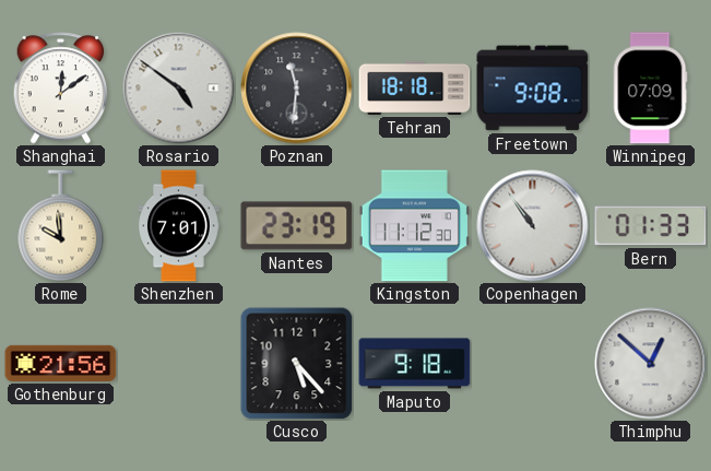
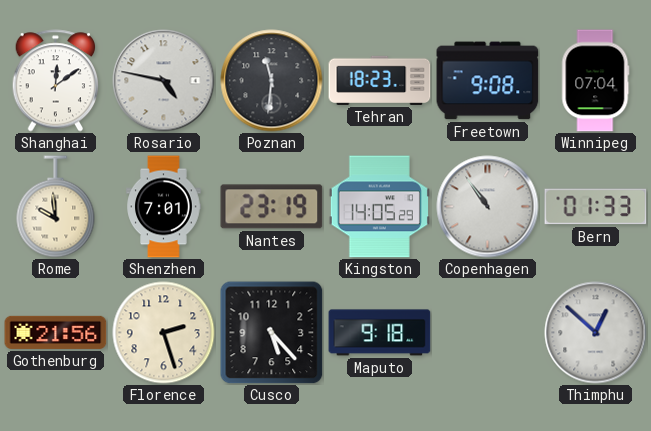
Rosario: 4:51 -> 4:47
Tehran: 18:18 -> 18:23
Winnipeg: 07:09 -> 07:04
Kingston: 11:12 -> 14:05
Florence: none -> 2:27
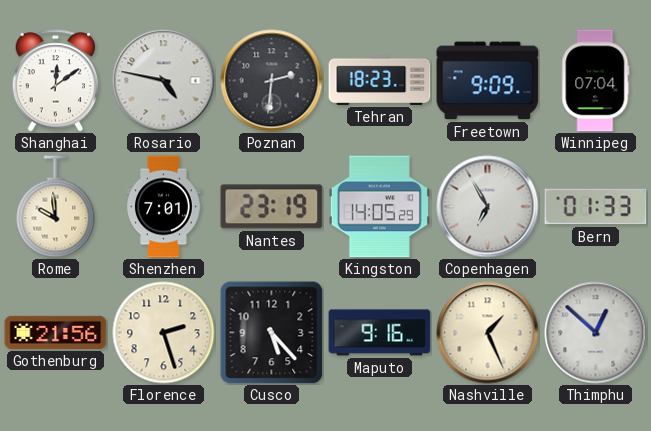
Poznan: 11:31 -> 2:31
Freetown: 9:08 -> 9:09
Copenhagen: 10:54 -> 6:55
Maputo: 9:18 -> 9:16
Nashville: none -> 1:26
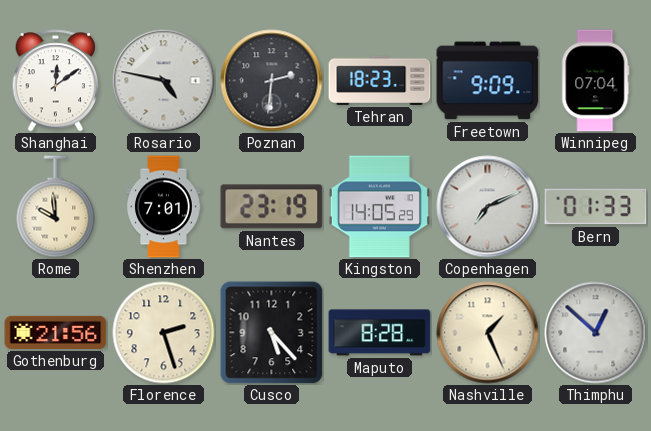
Copenhagen: 6:55 -> 7:11
Maputo: 9:16 -> 8:28
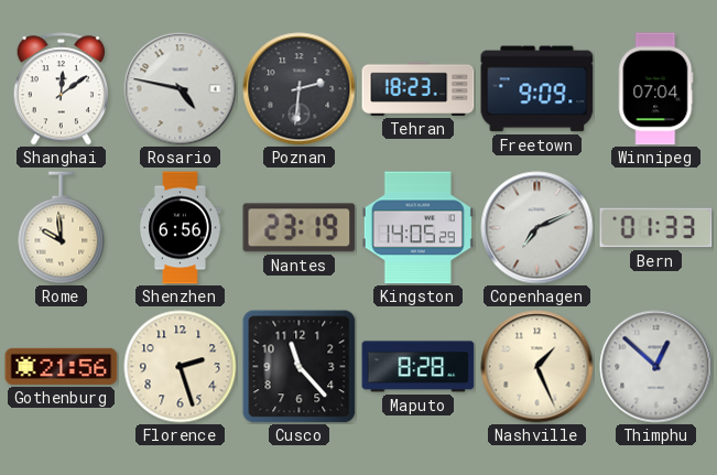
Shenzhen: 7:01 -> 6:56
Cusco: 5:23 -> 11:23
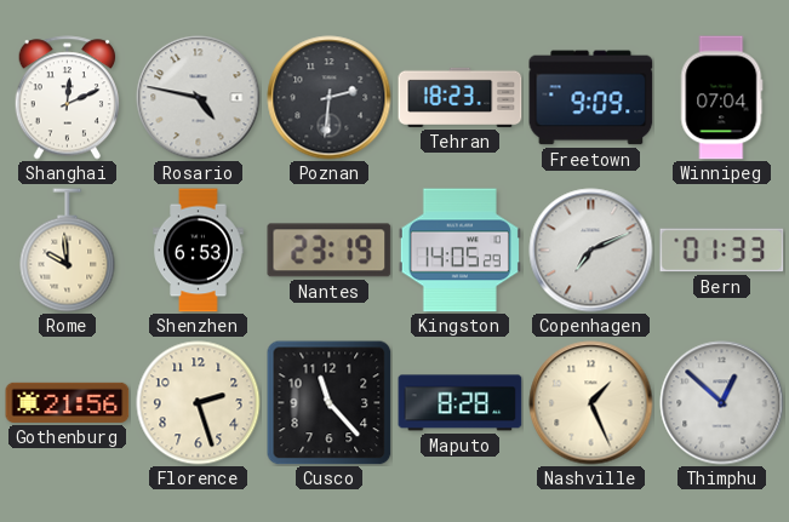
Shanghai: 12:09 -> 12:11
Shenzhen: 6:56 -> 6:53
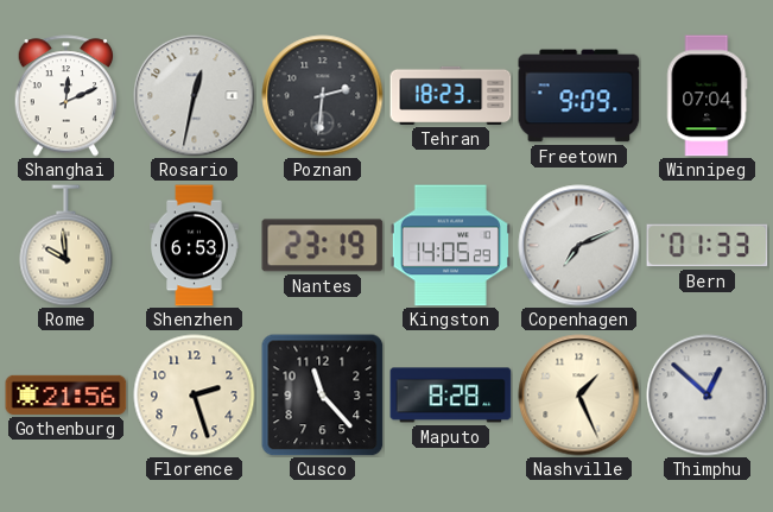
Rosario: 4:47 -> 12:32
